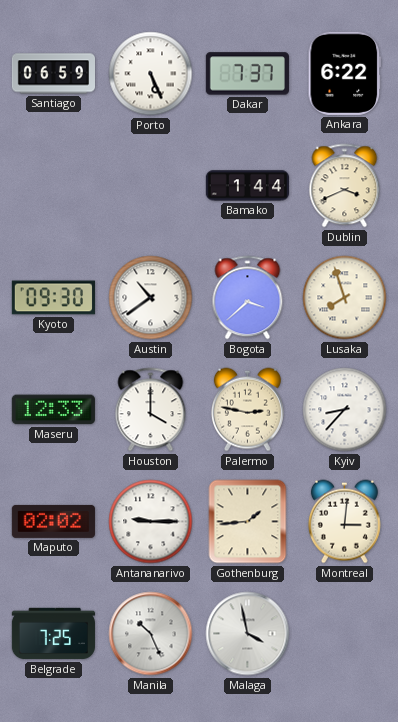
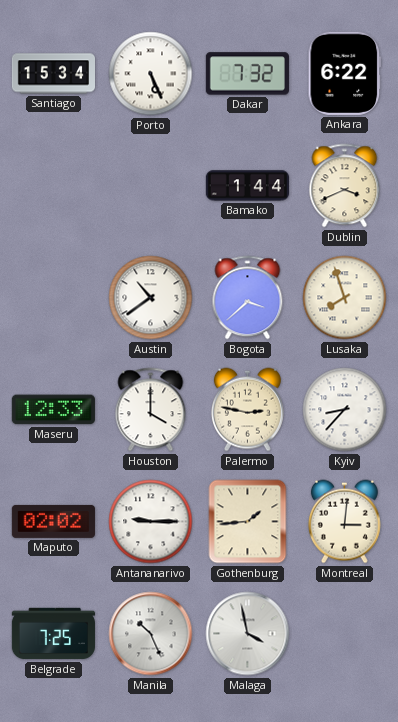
Santiago: 06:59 -> 15:34
Dakar: 7:37 -> 7:32
Kyoto: 09:30 -> none
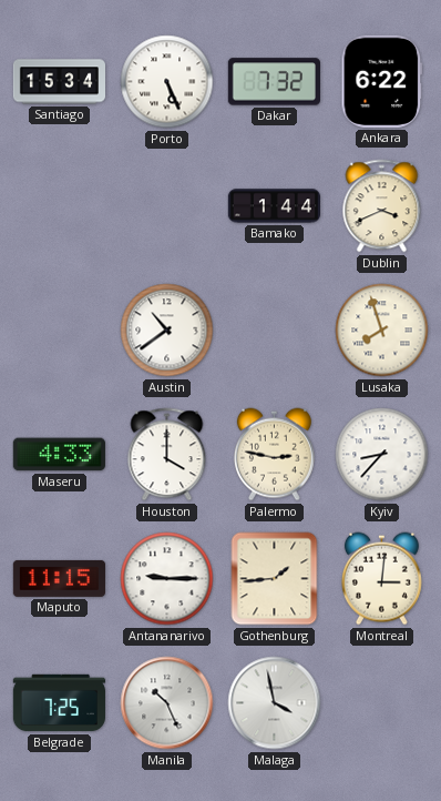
Bogota: 3:38 -> none
Maseru: 12:33 -> 4:33
Maputo: 02:02 -> 11:15
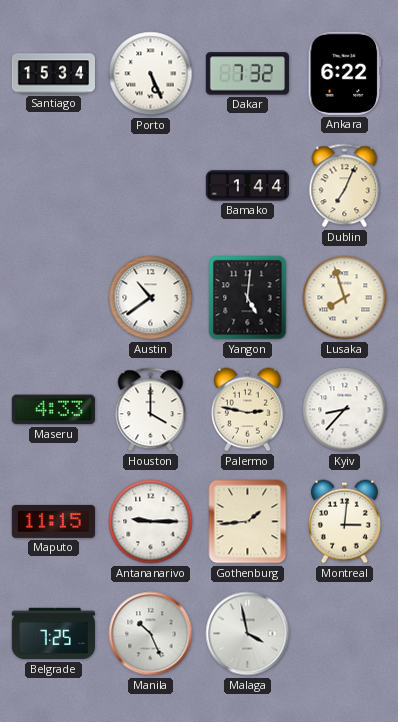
Dublin: 3:41 -> 7:04
Yangon: none -> 5:01
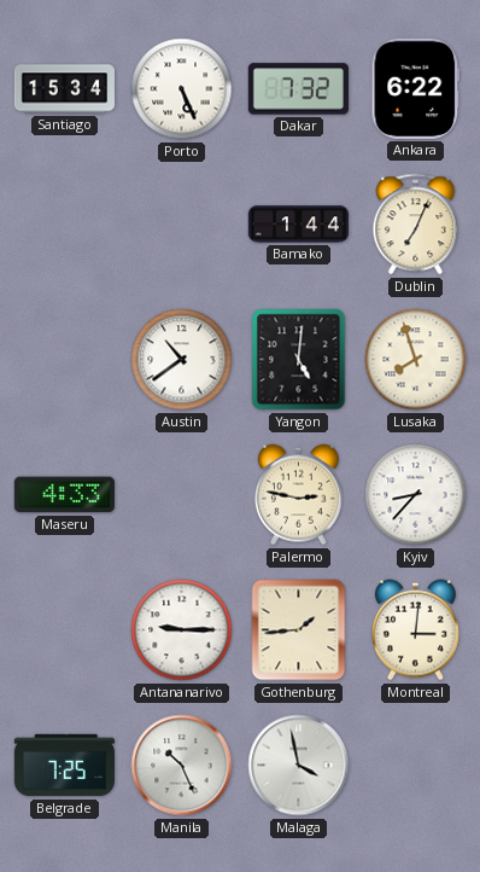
Houston: 4:00 -> none
Maputo: 11:15 -> none
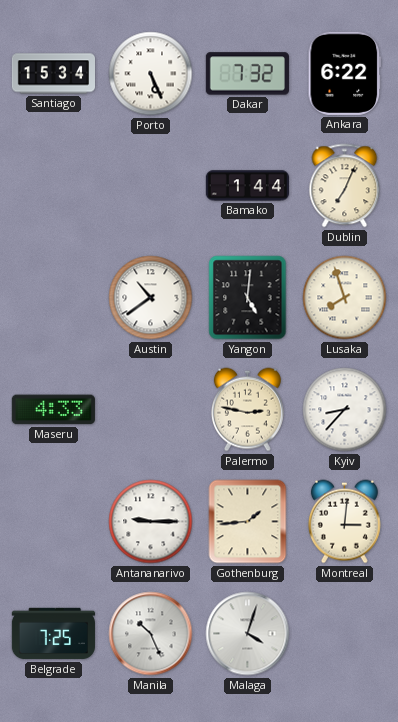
Malaga: 3:58 -> 4:03
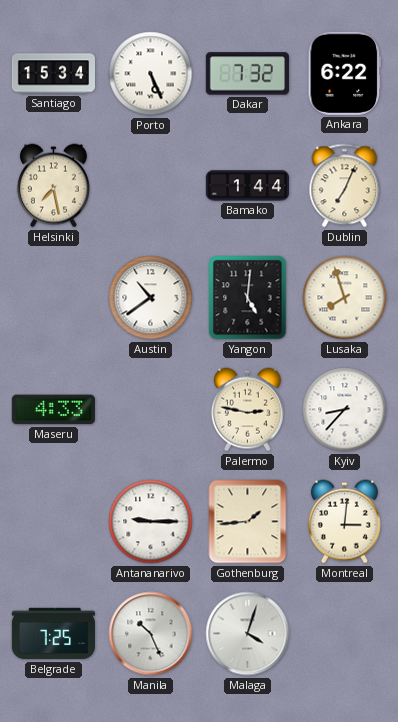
Helsinki: none -> 7:28
